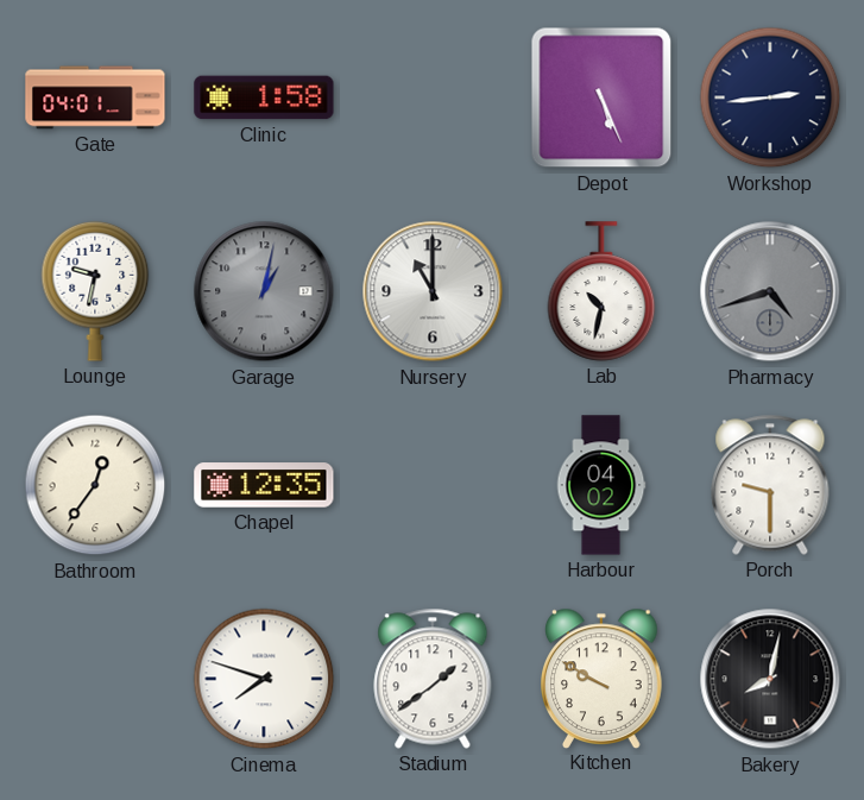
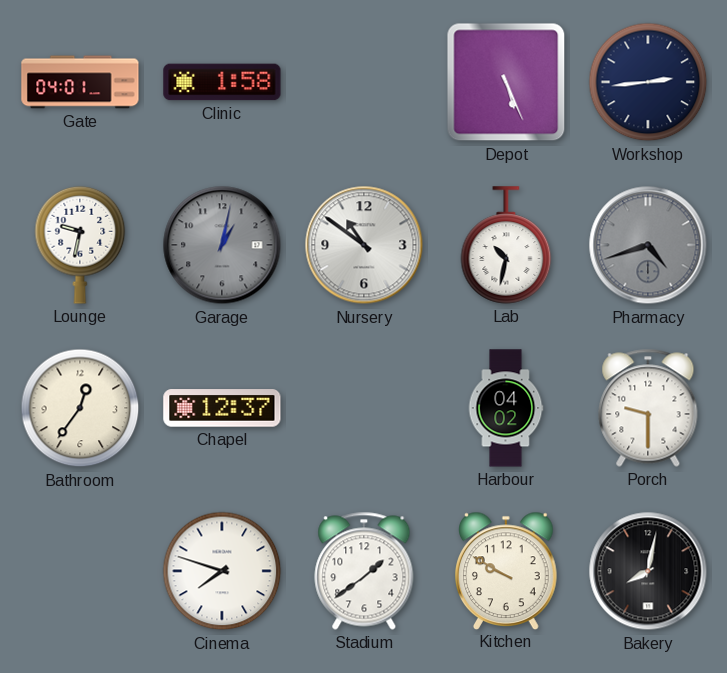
Nursery: 11:00 -> 10:51
Chapel: 12:35 -> 12:37
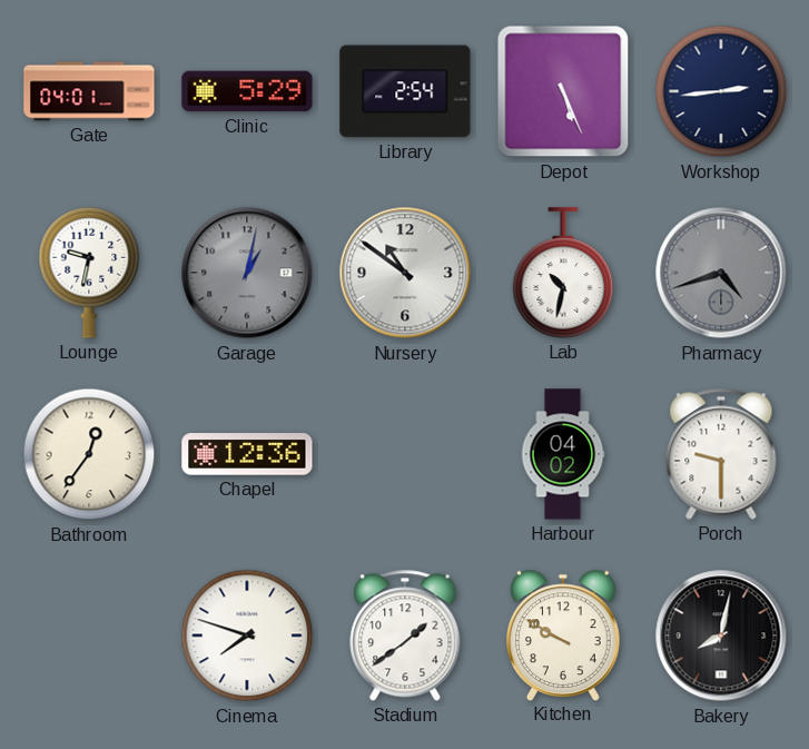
Clinic: 1:58 -> 5:29
Library: none -> 2:54
Chapel: 12:37 -> 12:36
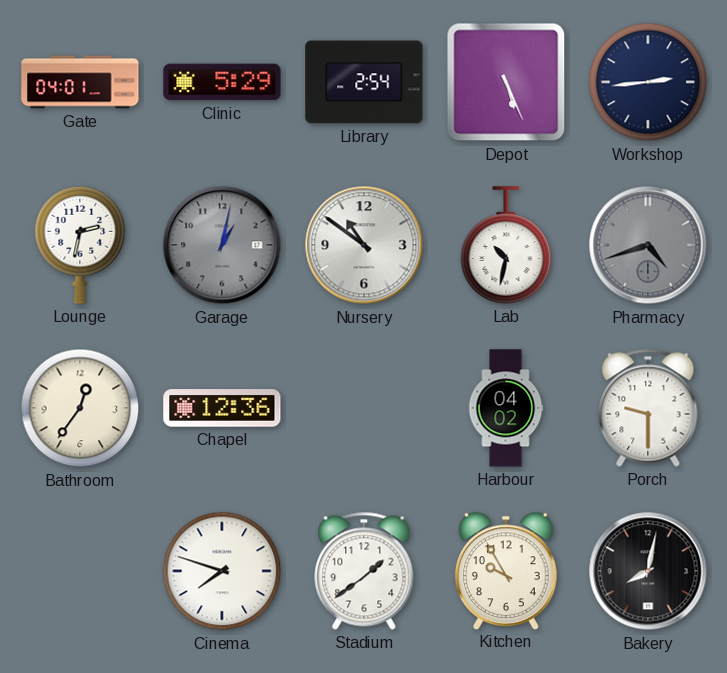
Lounge: 9:32 -> 2:32
Kitchen: 9:50 -> 9:55
